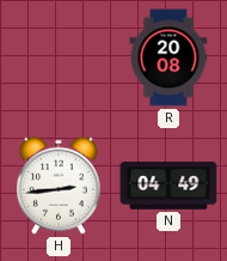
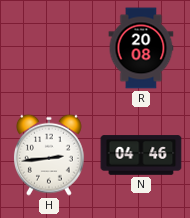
N: 04:49 -> 04:46
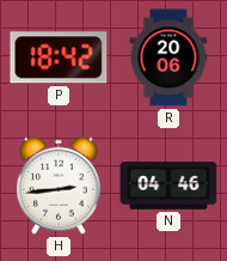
P: none -> 18:42
R: 20:08 -> 20:06
